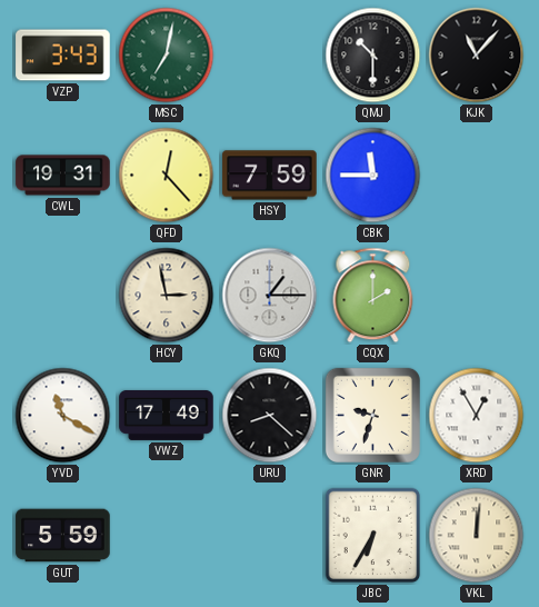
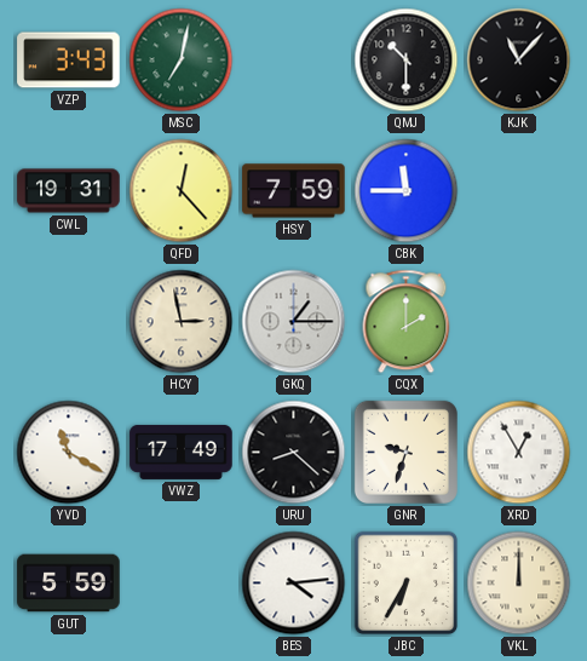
BES: none -> 4:14
VKL: 12:01 -> 12:00
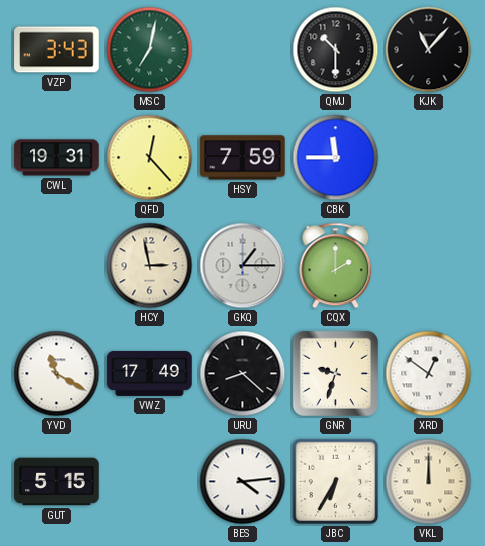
XRD: 12:55 -> 12:51
GUT: 5:59 -> 5:15
